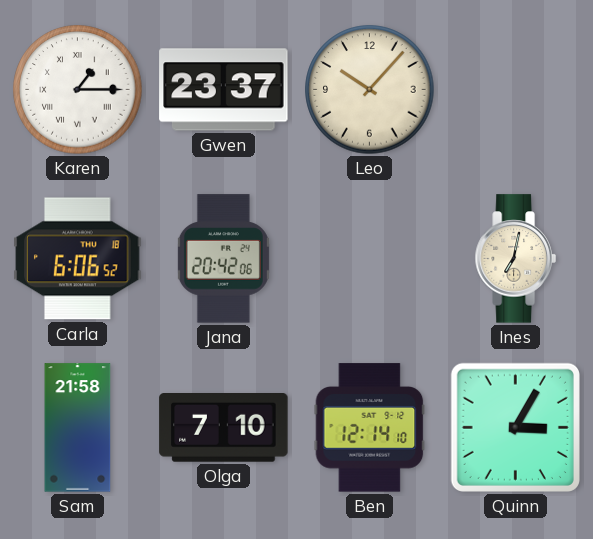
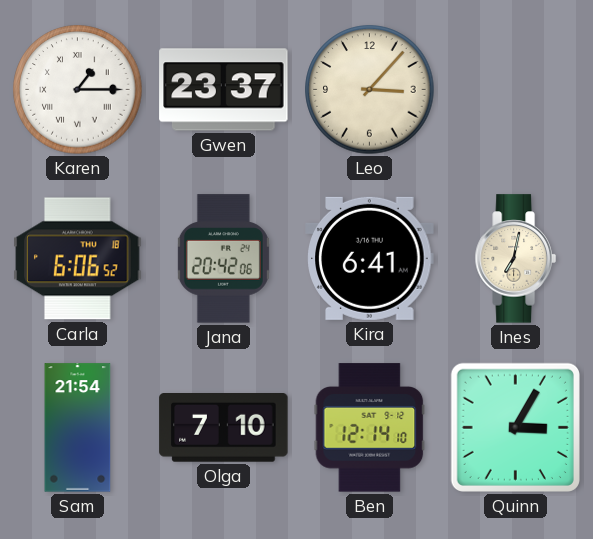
Leo: 10:07 -> 3:07
Kira: none -> 6:41
Sam: 21:58 -> 21:54
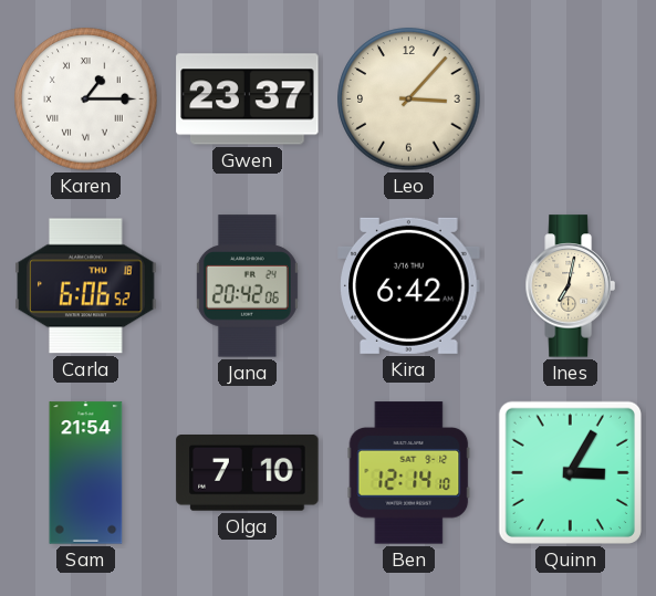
Kira: 6:41 -> 6:42
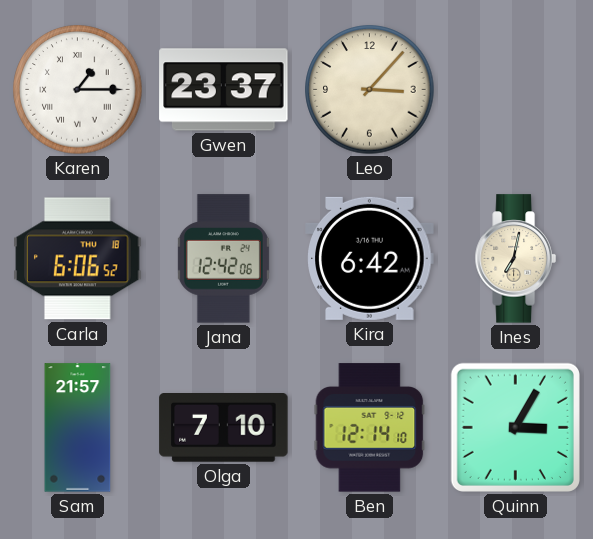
Jana: 20:42 -> 12:42
Sam: 21:54 -> 21:57
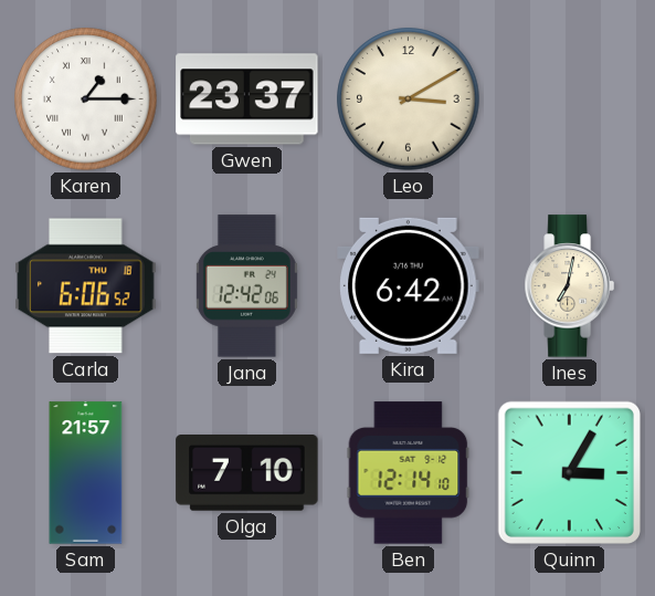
Leo: 3:07 -> 3:10
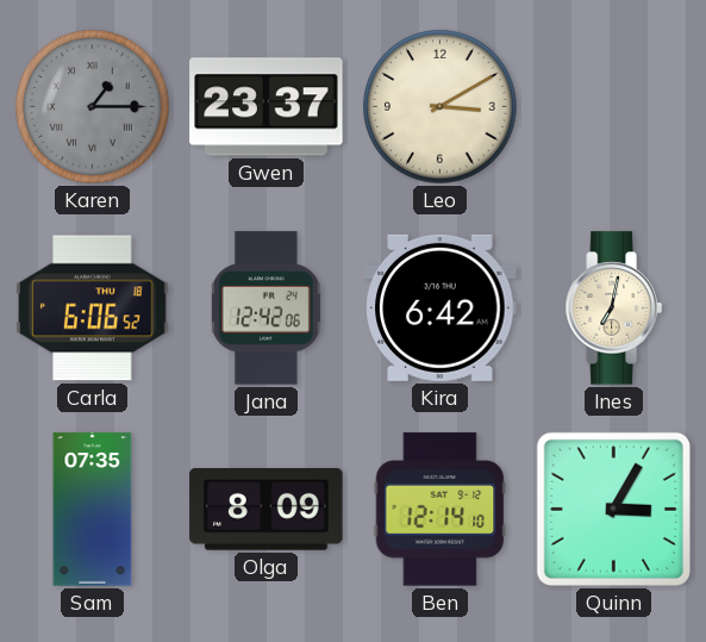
Karen dial: white -> grey
Sam: 21:57 -> 07:35
Olga: 7:10 -> 8:09
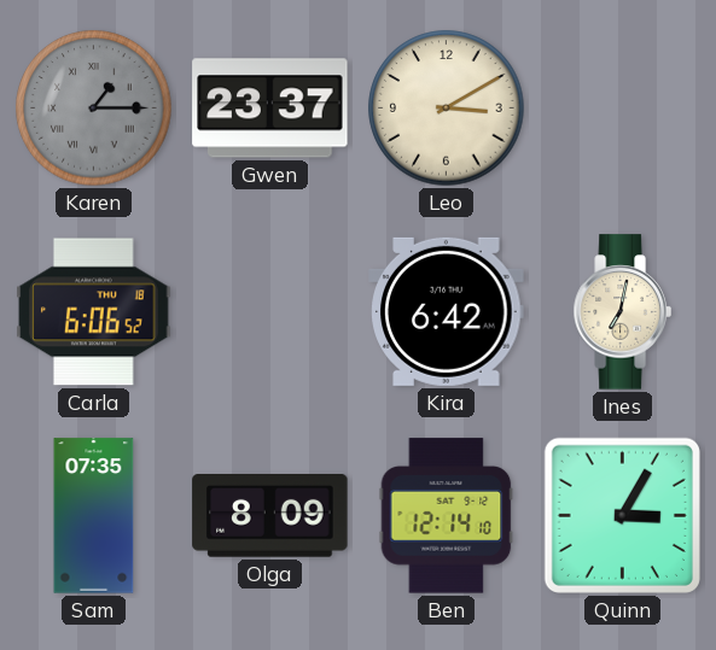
Jana: 12:42 -> none
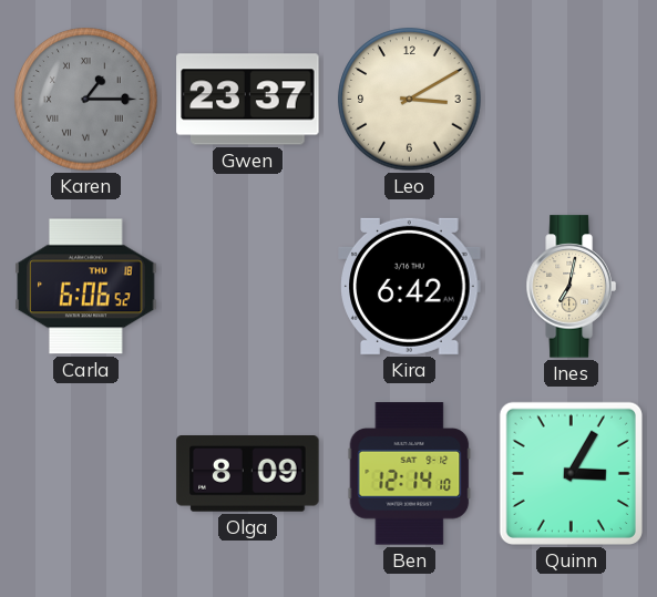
Sam: 07:35 -> none
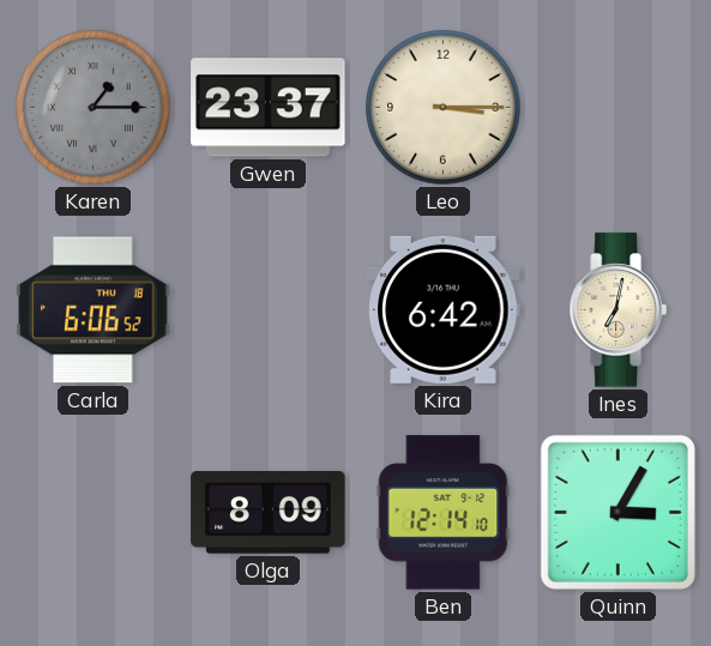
Leo: 3:10 -> 3:15
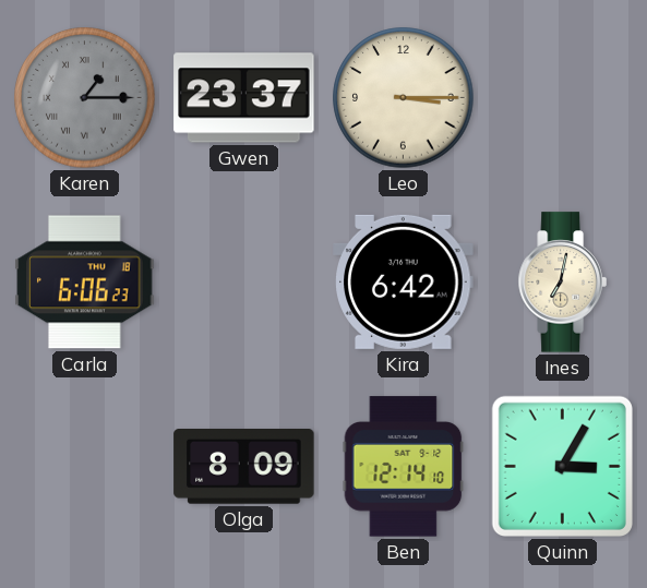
Carla: 6:06:52 -> 6:06:23
